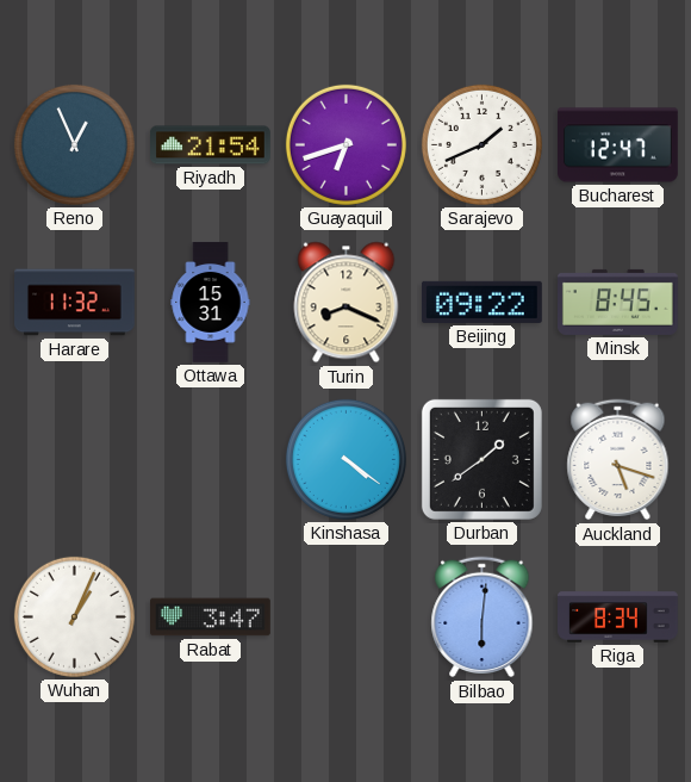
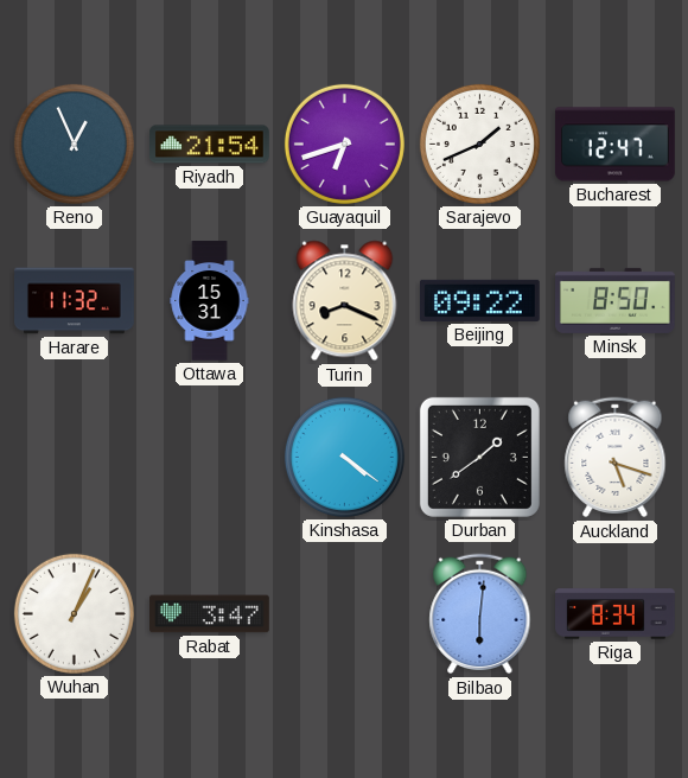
Minsk: 8:45 -> 8:50
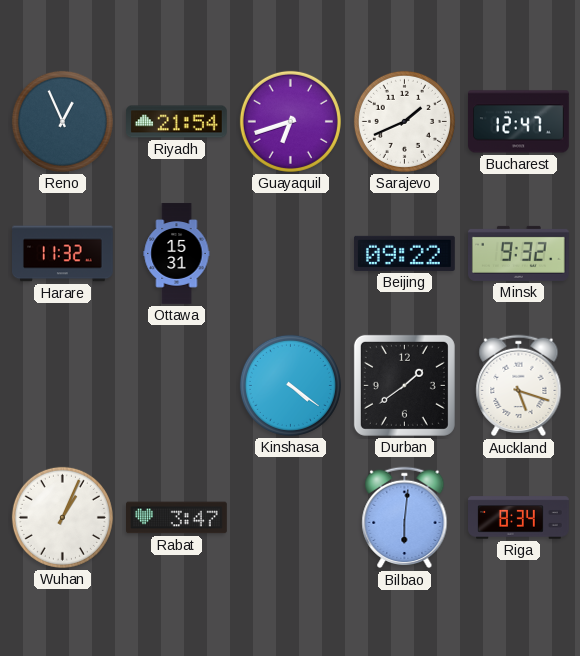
Turin: 8:19 -> none
Minsk: 8:50 -> 9:32
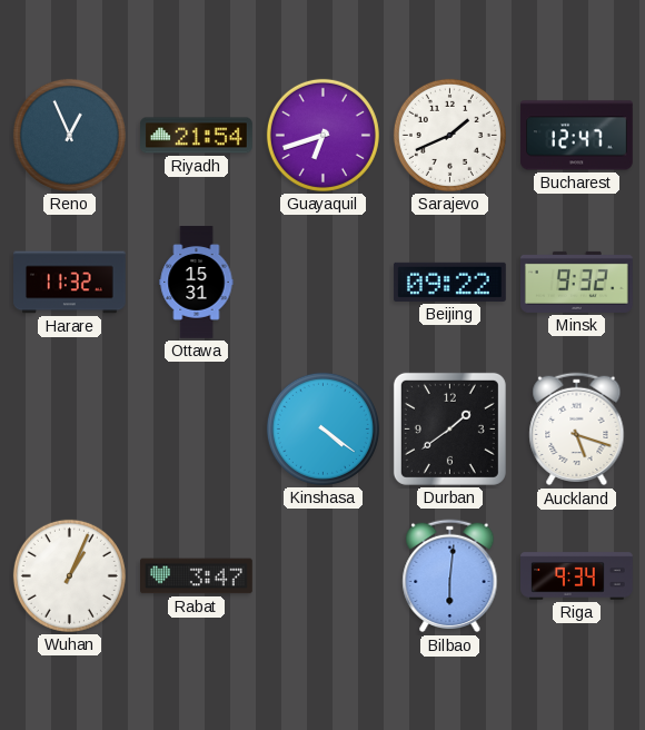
Riga: 8:34 -> 9:34
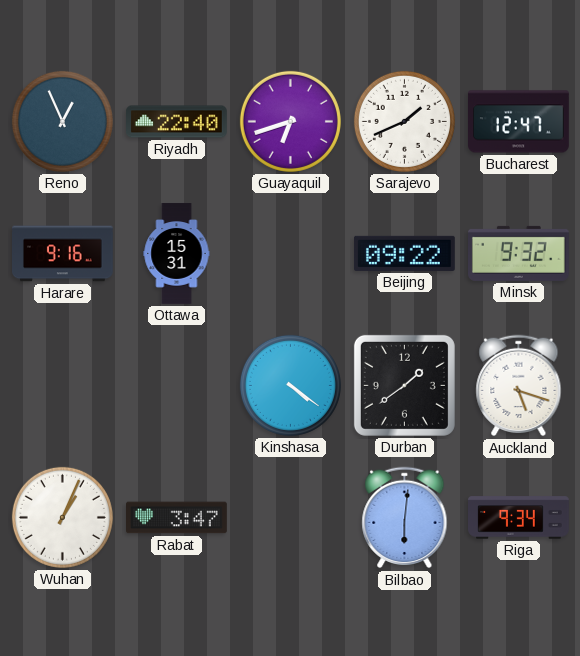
Riyadh: 21:54 -> 22:40
Harare: 11:32 -> 9:16
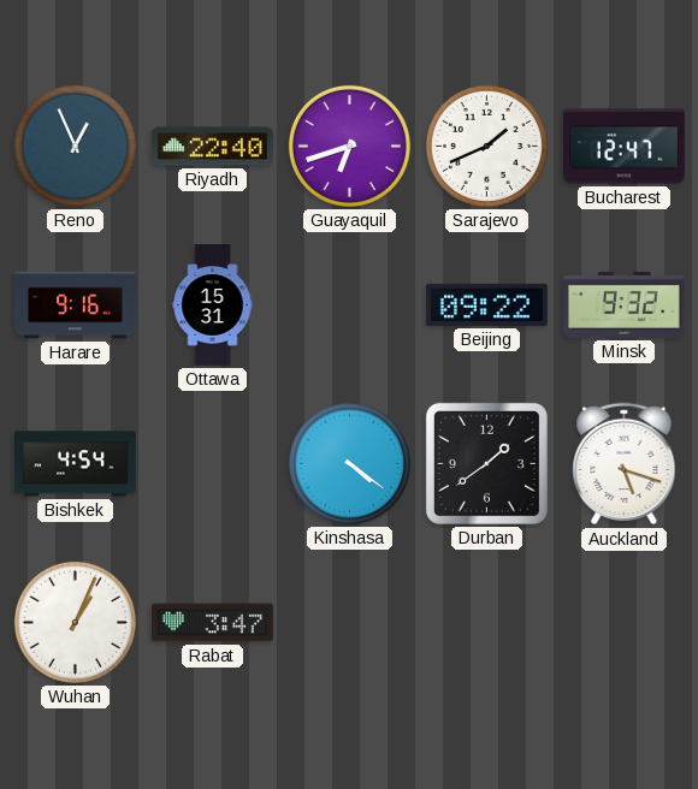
Bishkek: none -> 4:54
Bilbao: 6:01 -> none
Riga: 9:34 -> none
